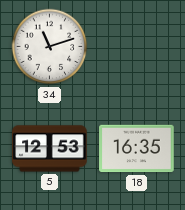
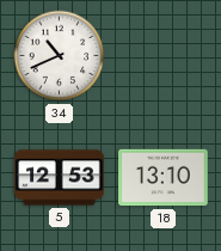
34: 11:12 -> 10:41
18: 16:35 -> 13:10
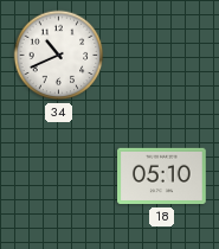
5: 12:53 -> none
18: 13:10 -> 05:10
